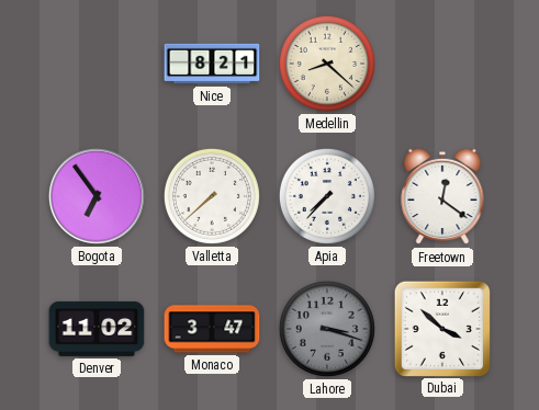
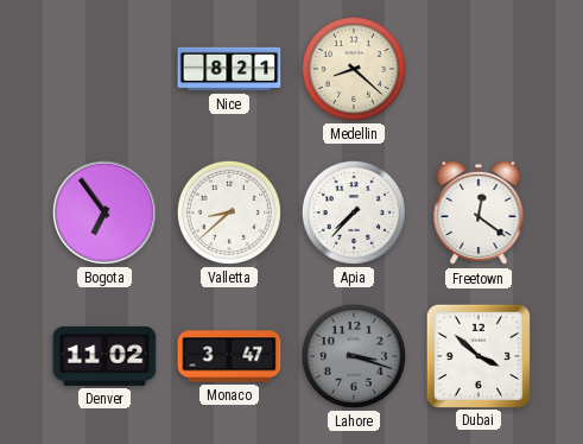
Valletta: 7:38 -> 8:38
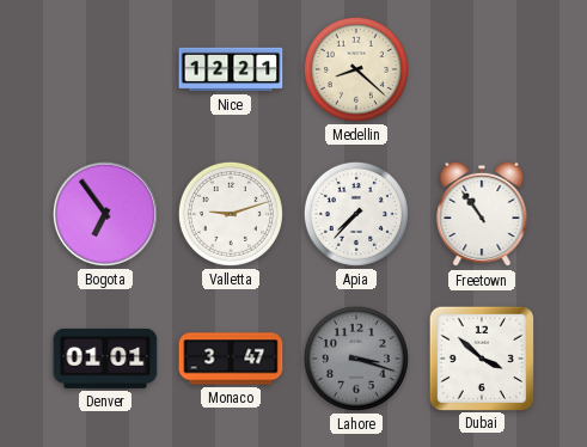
Nice: 8:21 -> 12:21
Valletta: 8:38 -> 9:12
Freetown: 12:21 -> 10:54
Denver: 11:02 -> 01:01
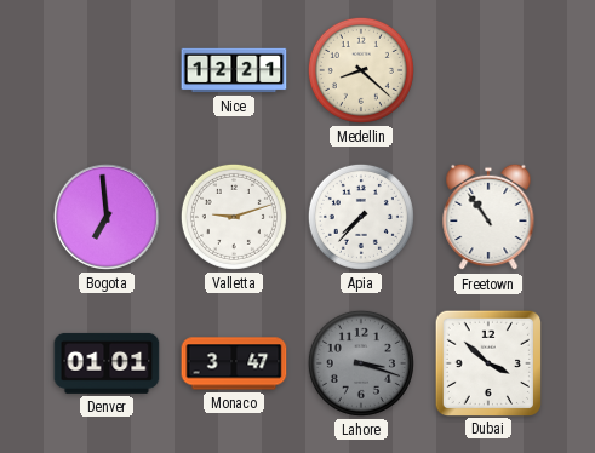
Bogota: 6:54 -> 6:59
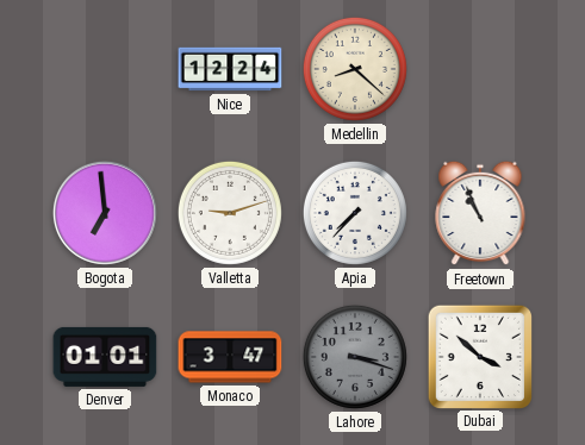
Nice: 12:21 -> 12:24
Freetown: 10:54 -> 10:56
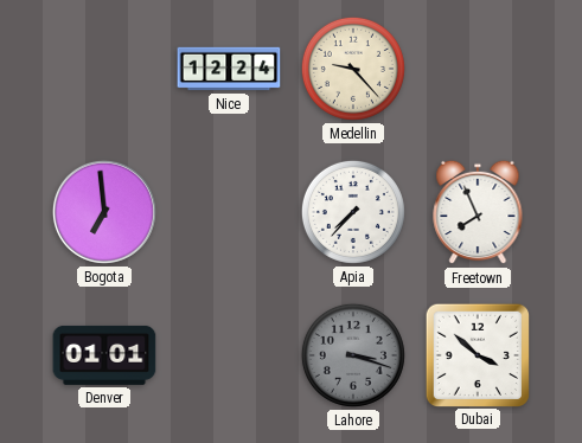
Medellin: 8:22 -> 9:23
Valletta: 9:12 -> none
Freetown: 10:56 -> 7:56
Monaco: 3:47 -> none
